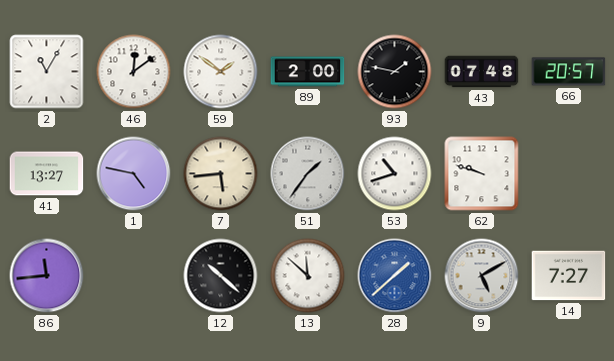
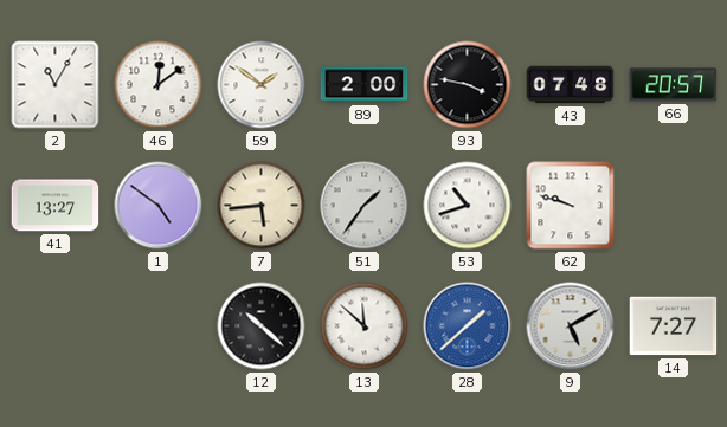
93: 1:47 -> 3:47
1: 4:47 -> 4:51
86: 11:44 -> none
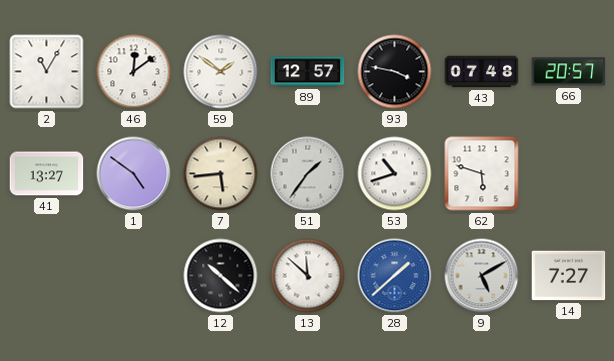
89: 2:00 -> 12:57
62: 9:48 -> 5:48
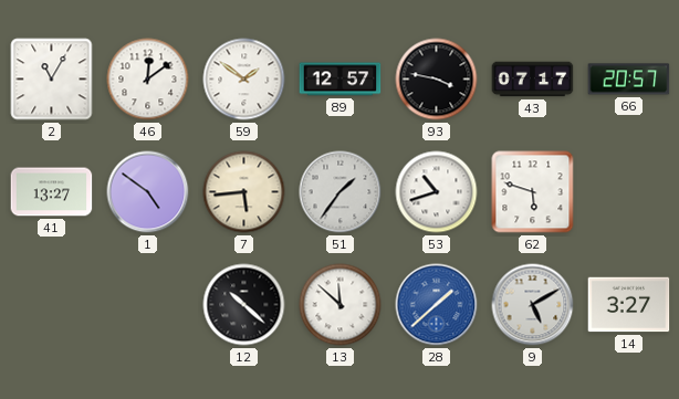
43: 07:48 -> 07:17
14: 7:27 -> 3:27
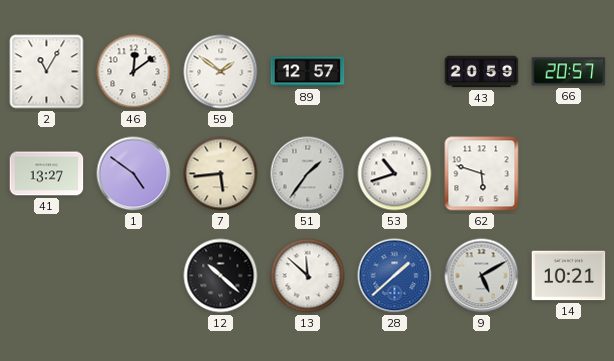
93: 3:47 -> none
43: 07:17 -> 20:59
14: 3:27 -> 10:21
